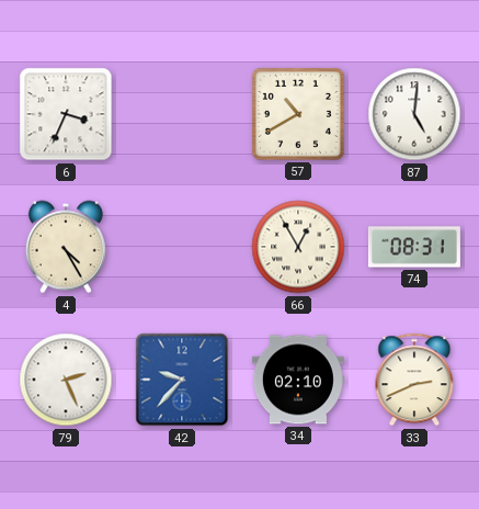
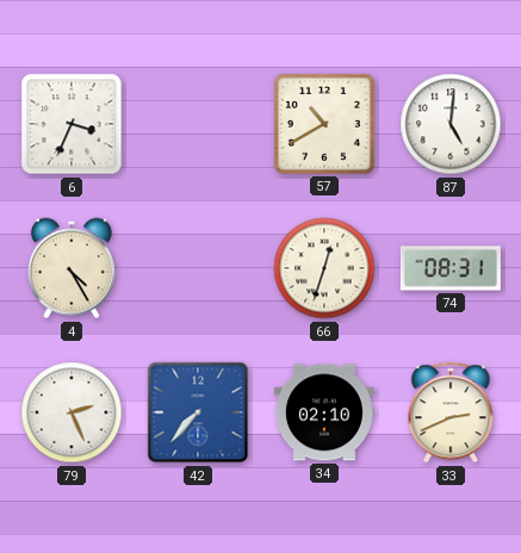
66: 12:55 -> 12:33
42: 9:37 -> 7:37
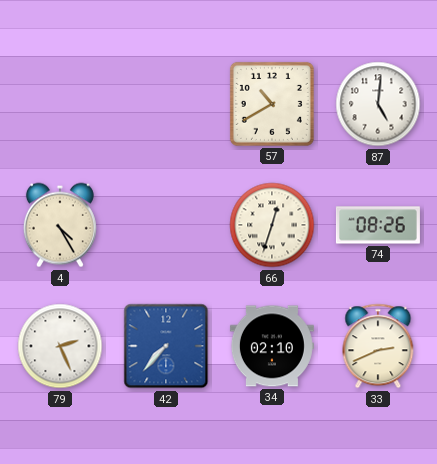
6: 3:34 -> none
74: 08:31 -> 08:26
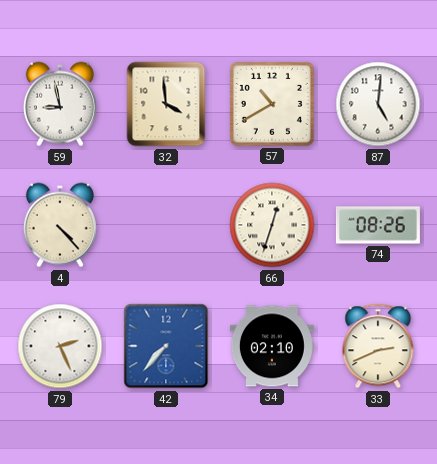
59: none -> 8:58
32: none -> 3:59
4: 4:25 -> 4:23
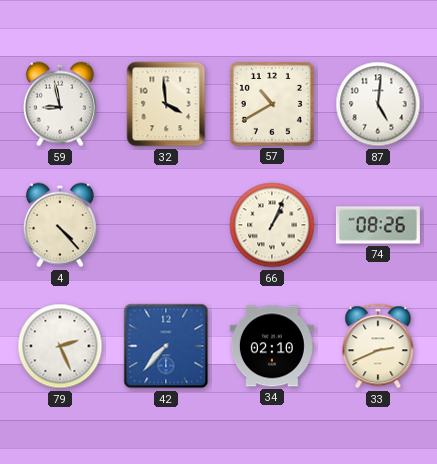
66: 12:33 -> 1:04
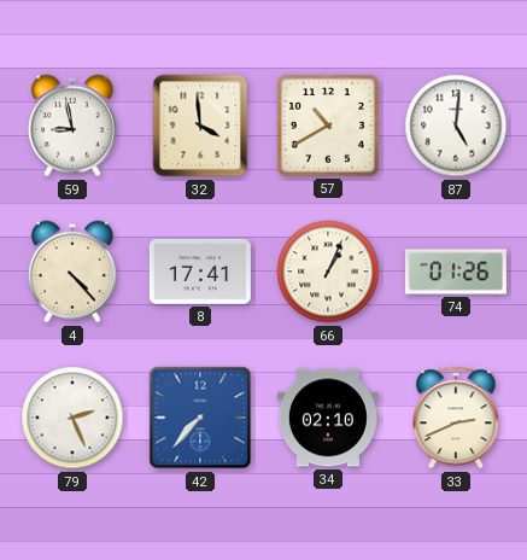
8: none -> 17:41
74: 08:26 -> 01:26
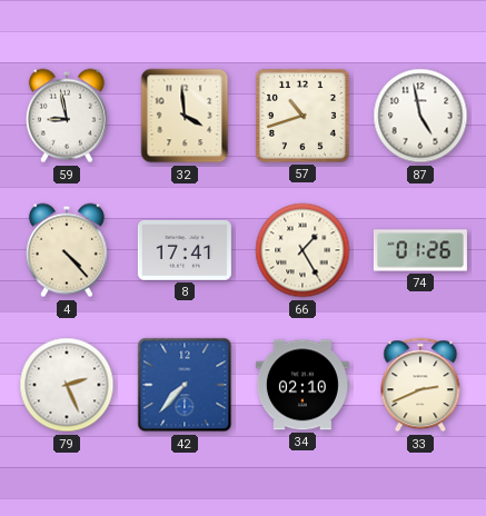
57: 10:40 -> 10:42
87: 5:01 -> 4:58
66: 1:04 -> 1:25
